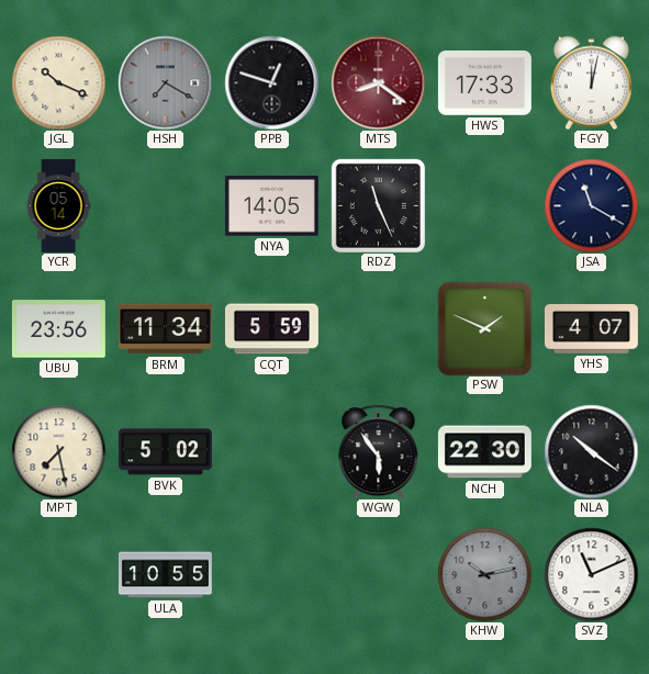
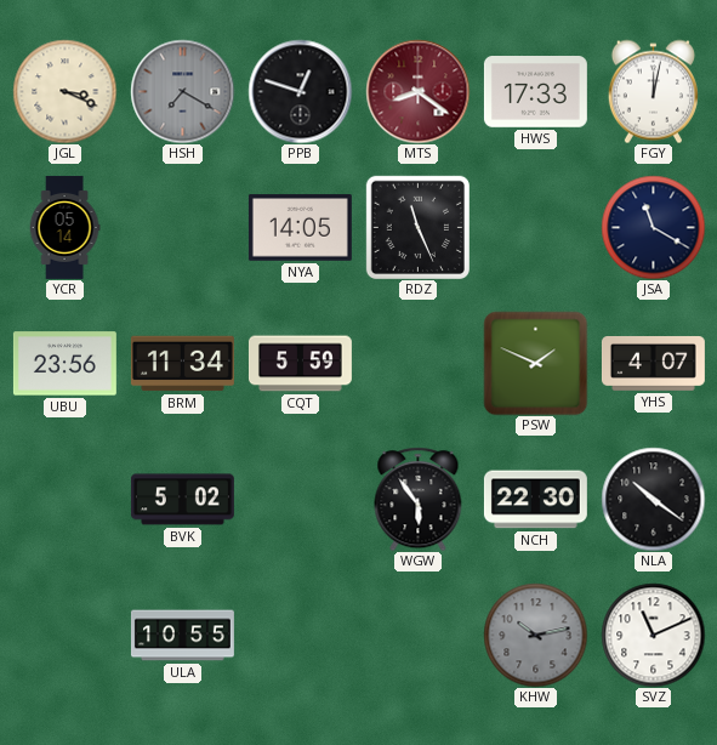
JGL: 10:19 -> 3:19
MPT: 7:28 -> none
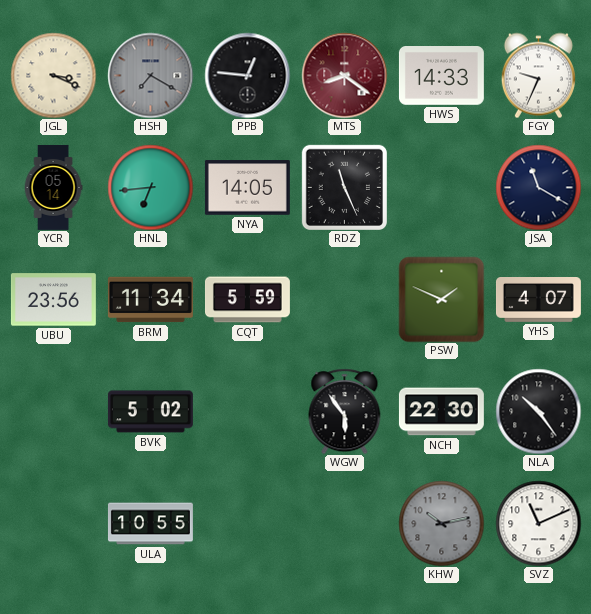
PPB: 12:48 -> 12:46
HWS: 17:33 -> 14:33
FGY: 12:02 -> 9:34
HNL: none -> 6:44
NLA: 10:21 -> 10:24
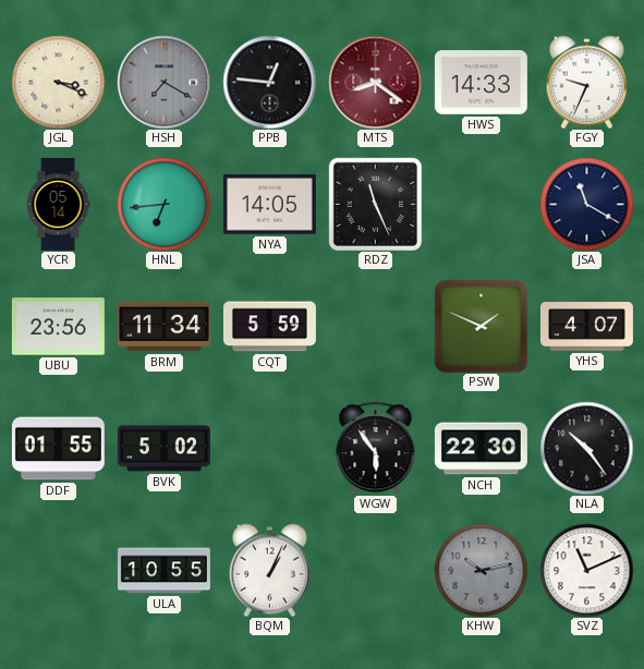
DDF: none -> 01:55
BQM: none -> 1:04
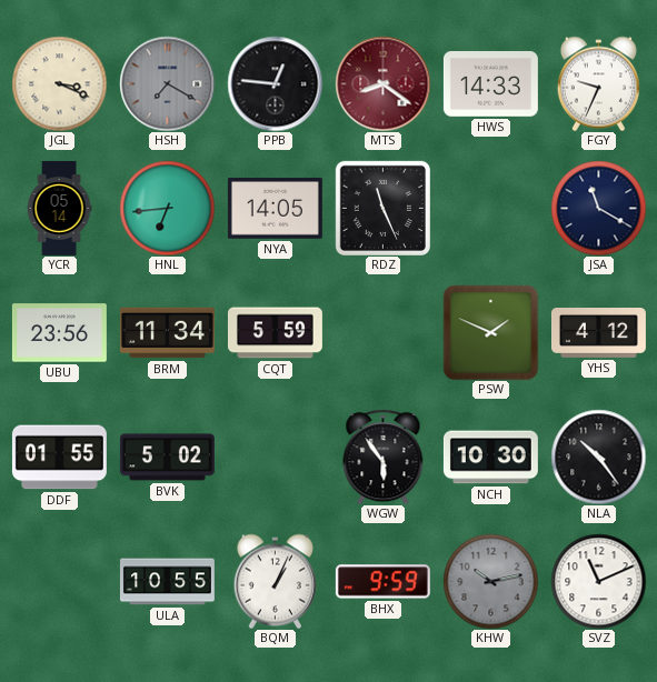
YHS: 4:07 -> 4:12
NCH: 22:30 -> 10:30
BHX: none -> 9:59
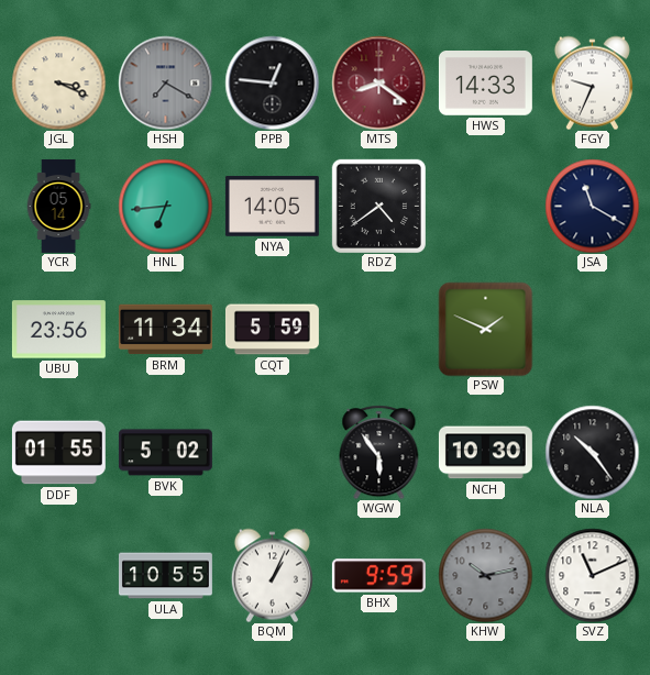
RDZ: 11:26 -> 4:39
YHS: 4:12 -> none
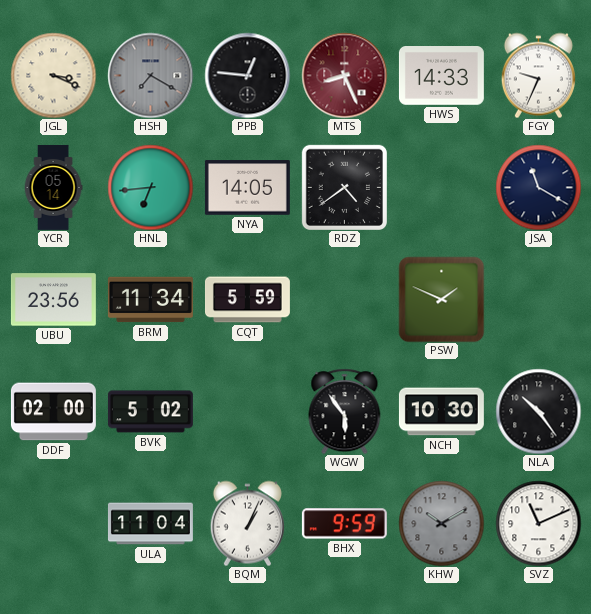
MTS: 8:21 -> 8:26
DDF: 01:55 -> 02:00
ULA: 10:55 -> 11:04
KHW: 10:13 -> 10:10
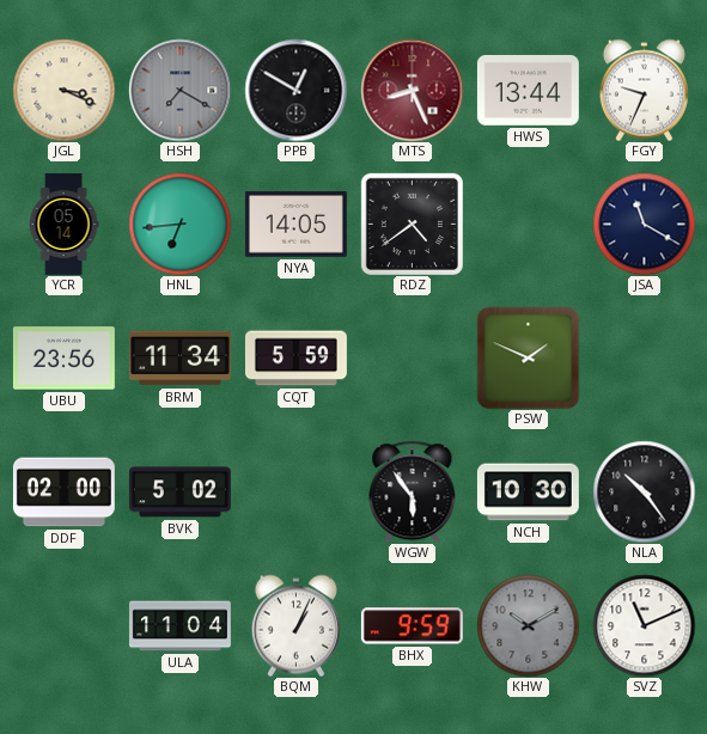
PPB: 12:46 -> 12:50
HWS: 14:33 -> 13:44
